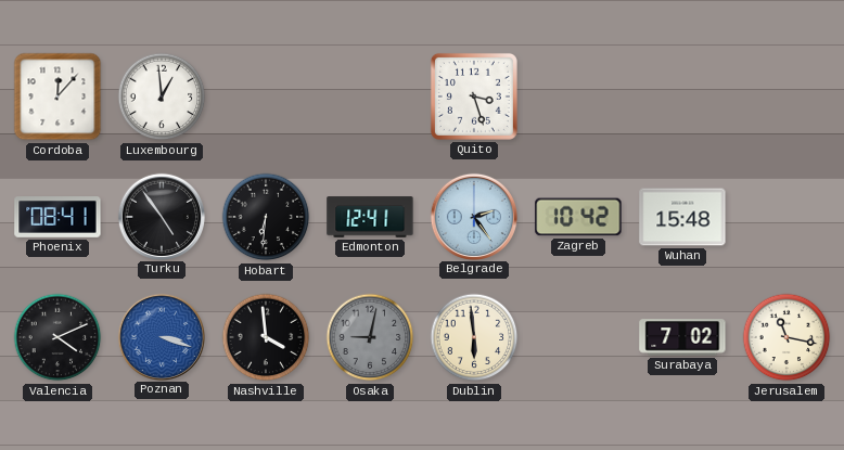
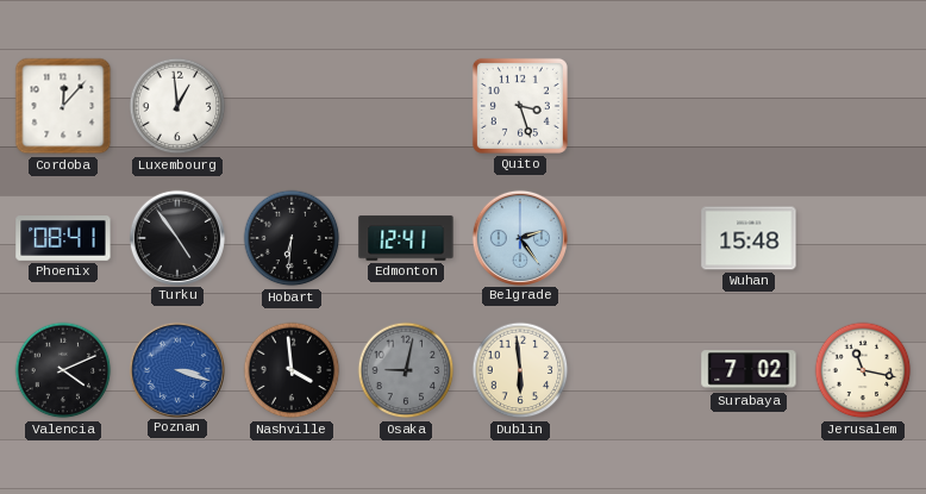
Zagreb: 10:42 -> none
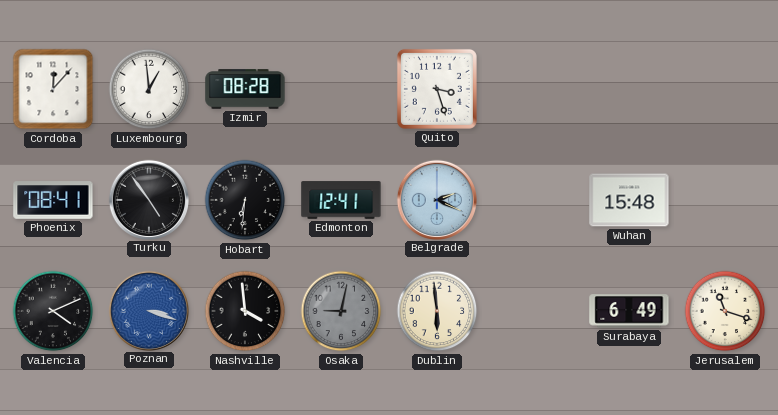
Izmir: none -> 08:28
Belgrade: 2:24 -> 2:19
Surabaya: 7:02 -> 6:49
Jerusalem: 11:17 -> 11:18
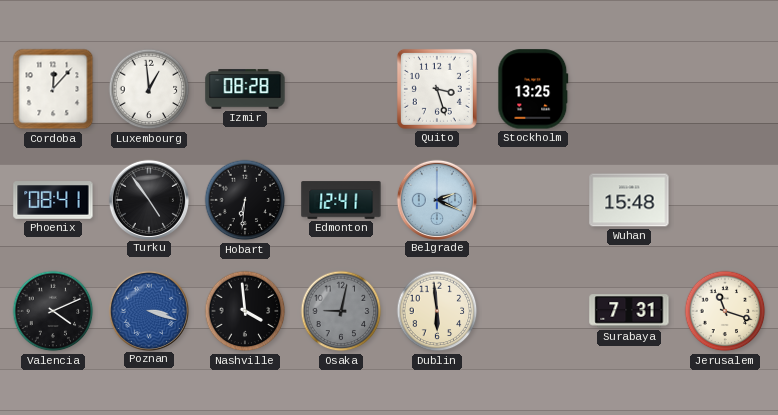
Stockholm: none -> 13:25
Surabaya: 6:49 -> 7:31
